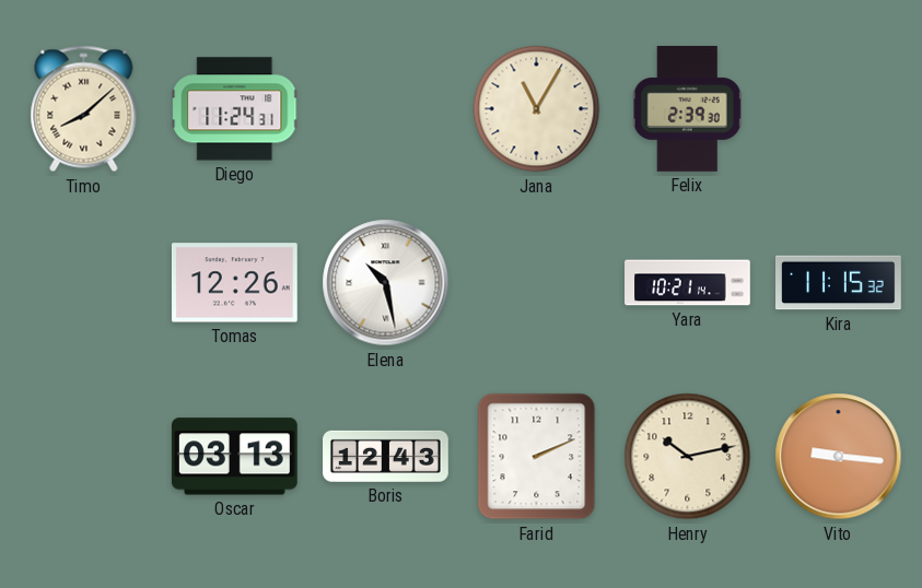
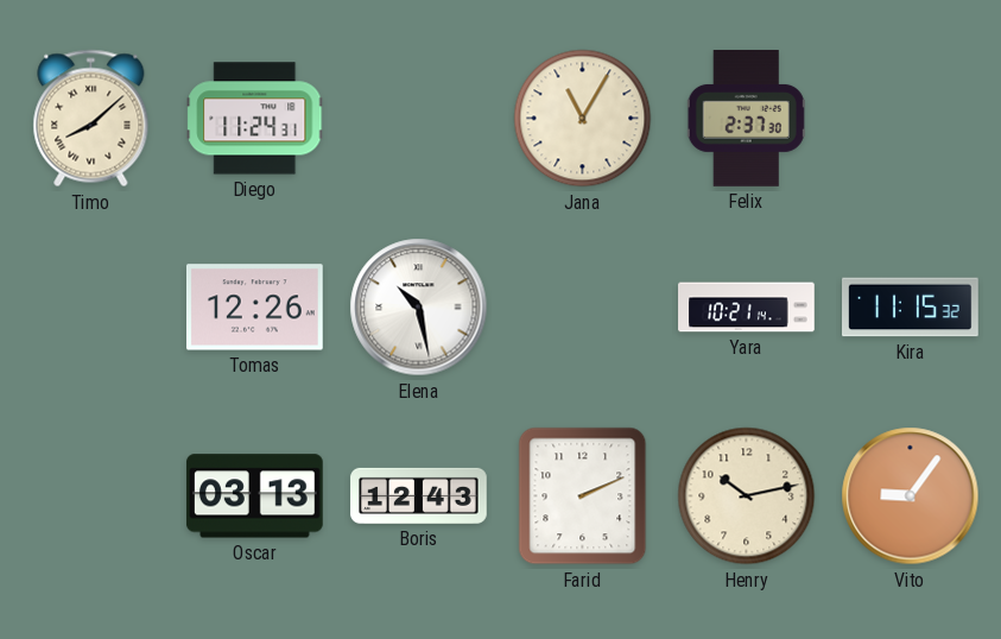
Felix: 2:39 -> 2:37
Vito: 9:16 -> 9:06
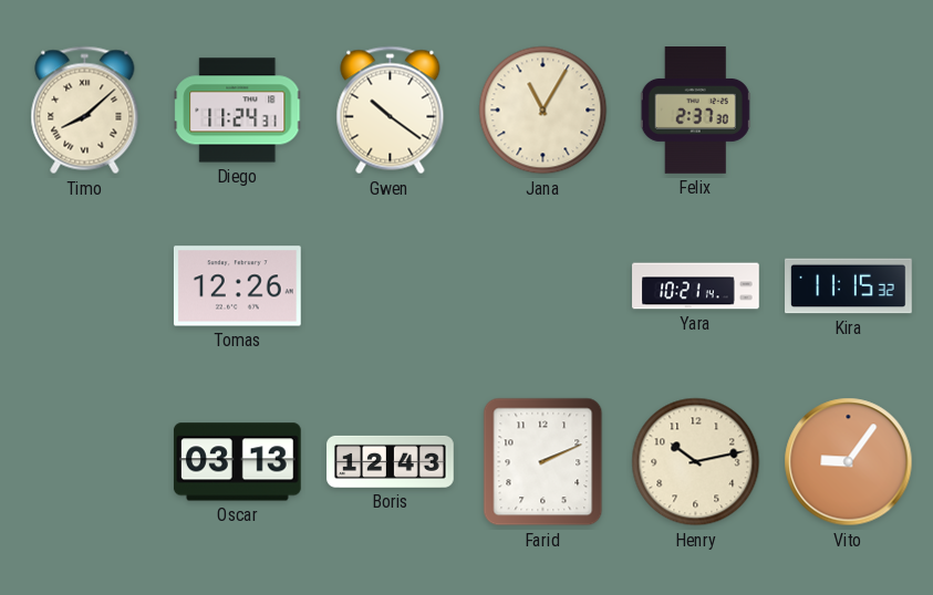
Gwen: none -> 10:21
Elena: 10:28 -> none
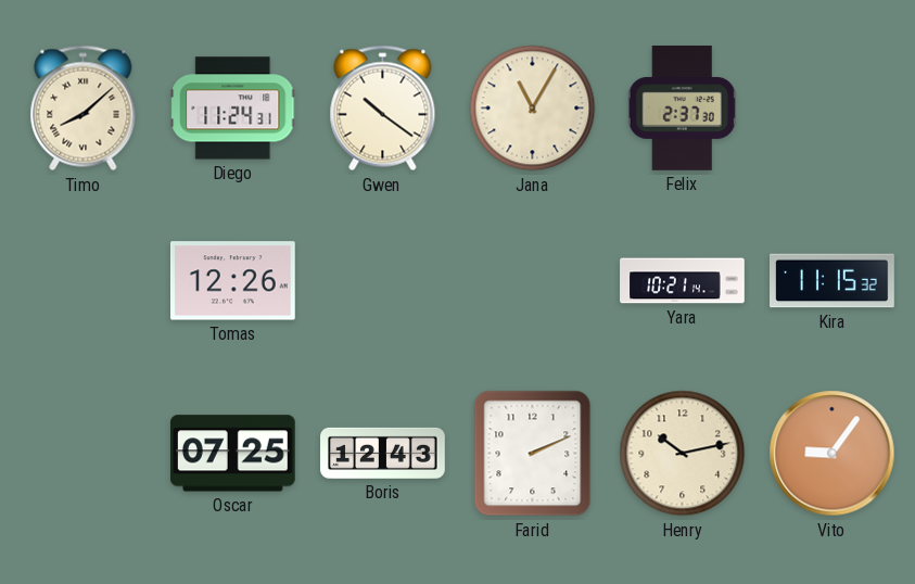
Oscar: 03:13 -> 07:25
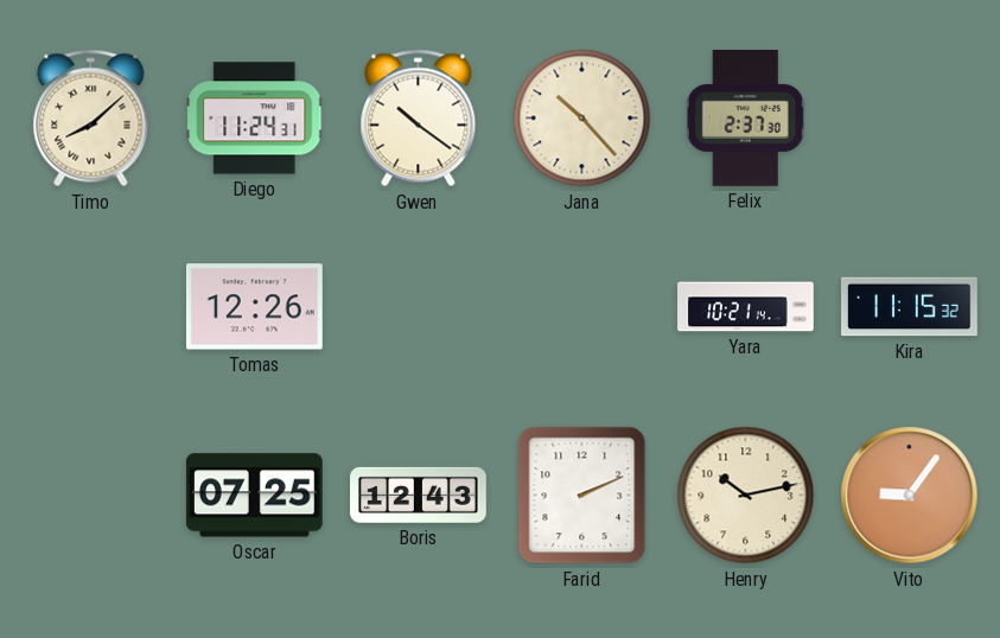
Jana: 11:05 -> 10:23
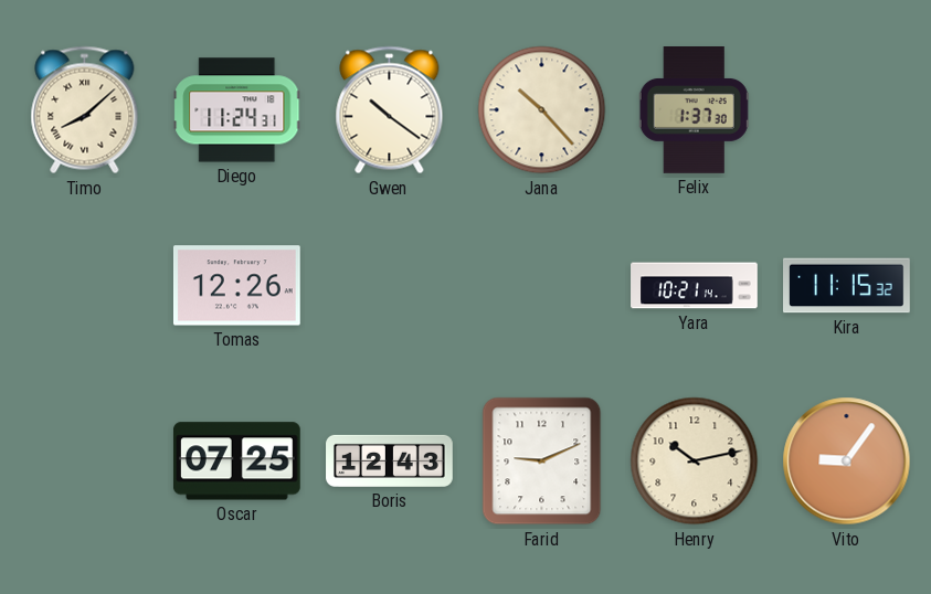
Felix: 2:37 -> 1:37
Farid: 2:11 -> 9:11
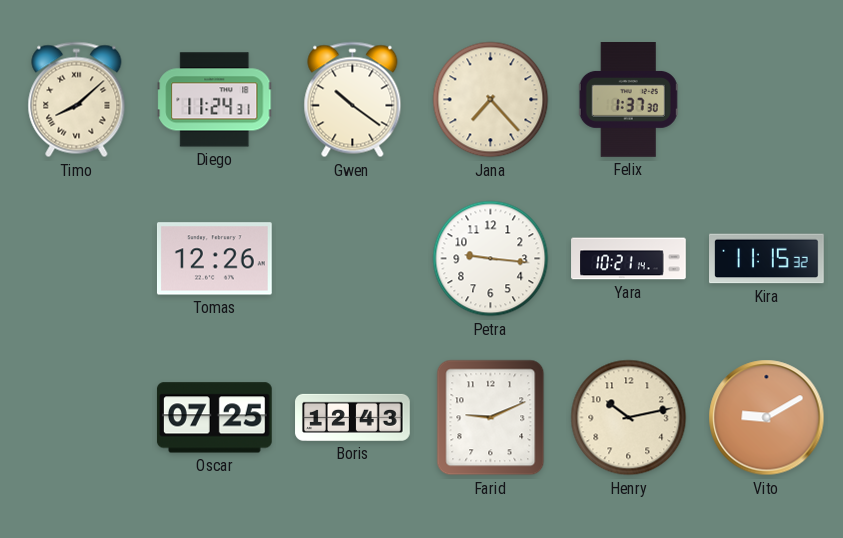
Jana: 10:23 -> 7:23
Petra: none -> 9:16
Vito: 9:06 -> 9:10
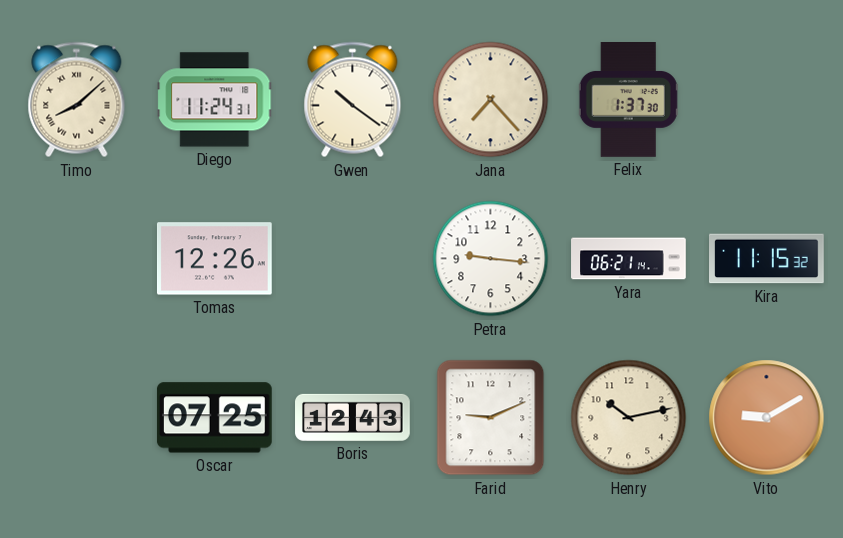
Yara: 10:21 -> 06:21
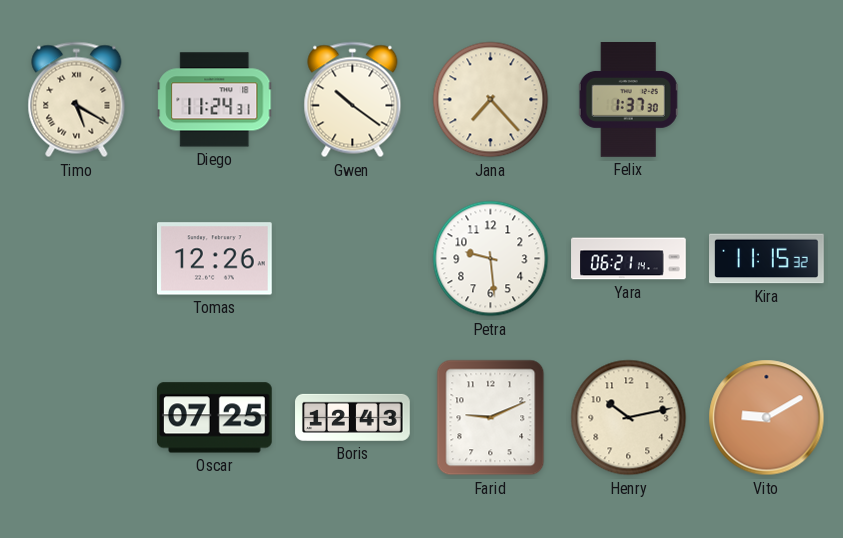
Timo: 8:08 -> 5:20
Petra: 9:16 -> 9:29
